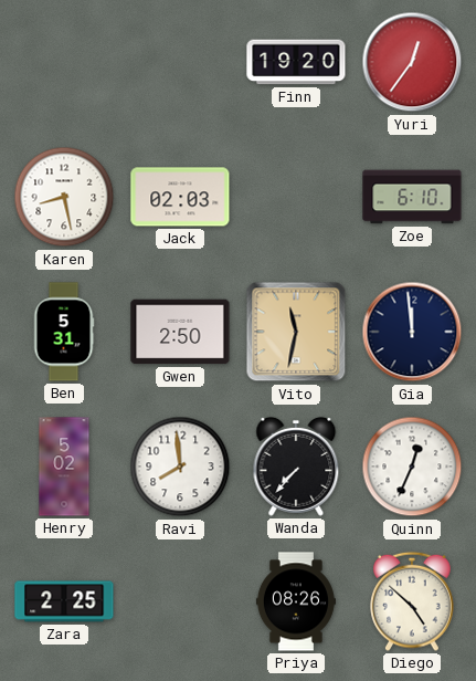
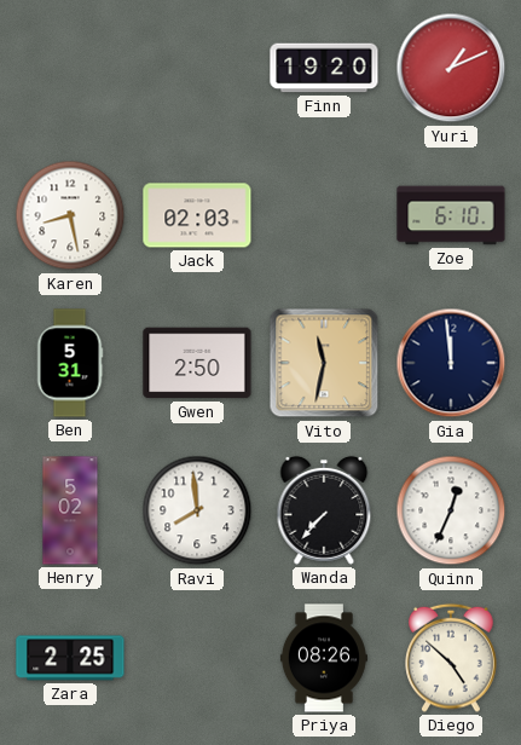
Yuri: 12:36 -> 1:11
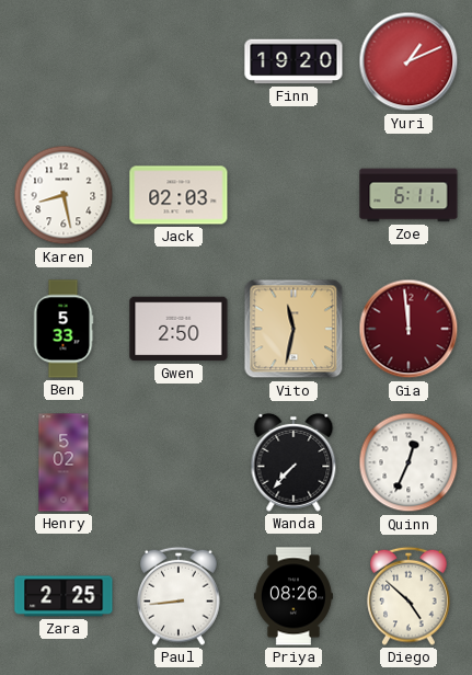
Zoe: 6:10 -> 6:11
Ben: 5:31 -> 5:33
Gia dial: navy -> burgundy
Ravi: 7:59 -> none
Paul: none -> 8:44
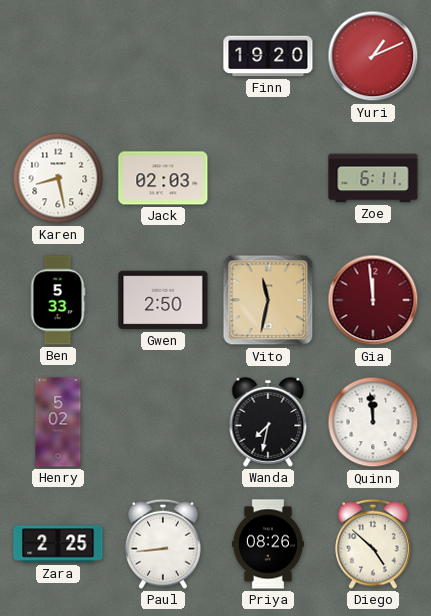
Wanda: 7:37 -> 7:32
Quinn: 12:34 -> 11:59
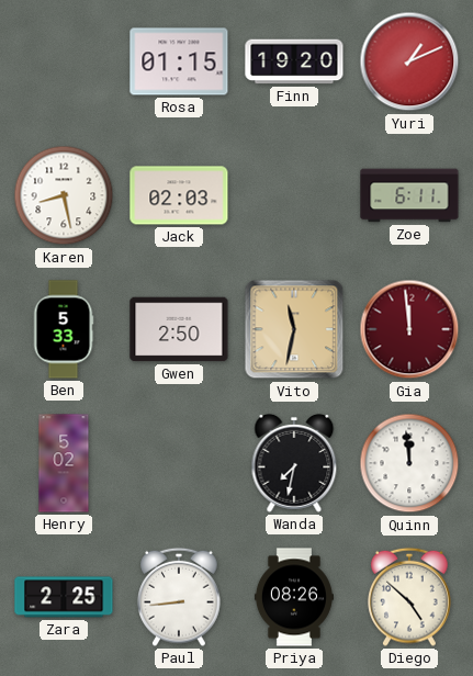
Rosa: none -> 01:15
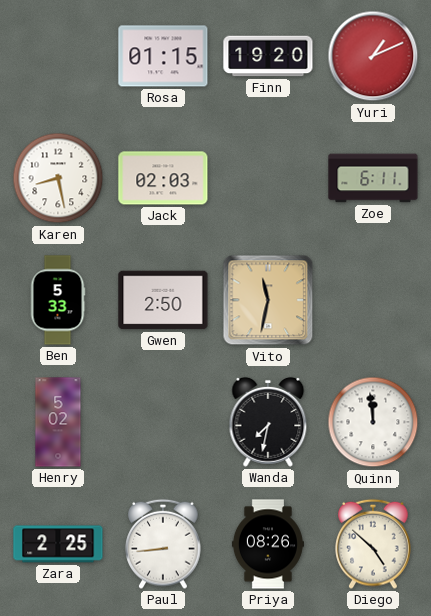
Gia: 11:59 -> none
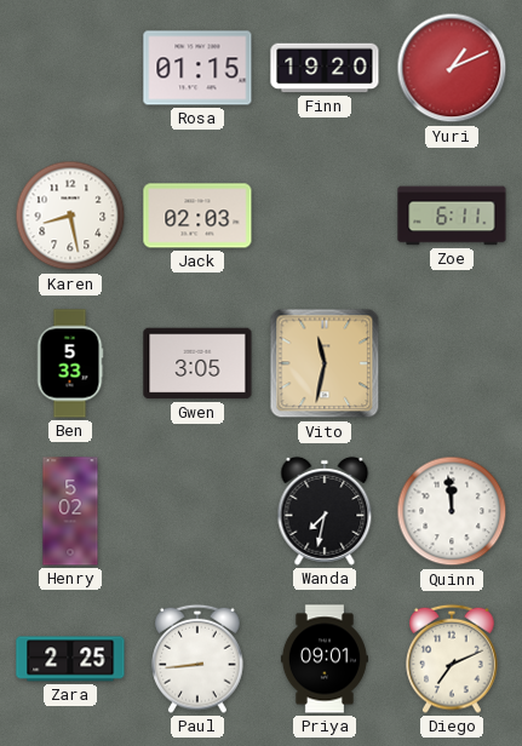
Gwen: 2:50 -> 3:05
Priya: 08:26 -> 09:01
Diego: 4:52 -> 7:11
